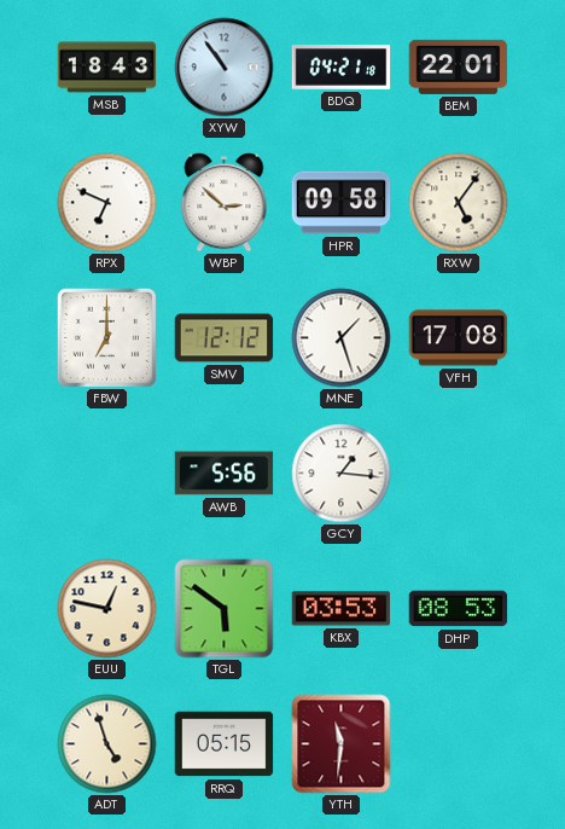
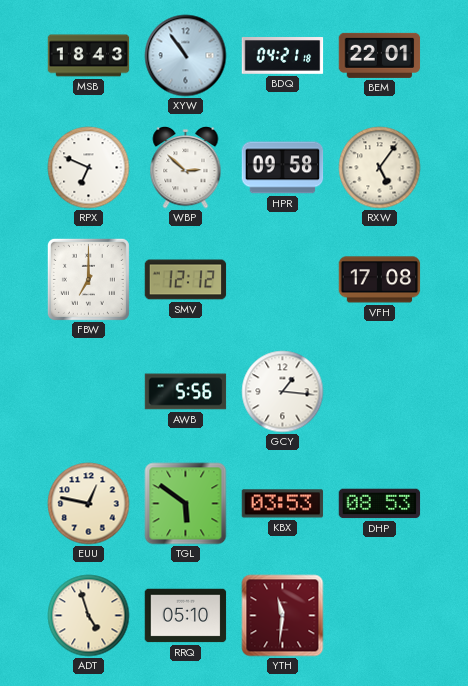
MNE: 1:27 -> none
RRQ: 05:15 -> 05:10
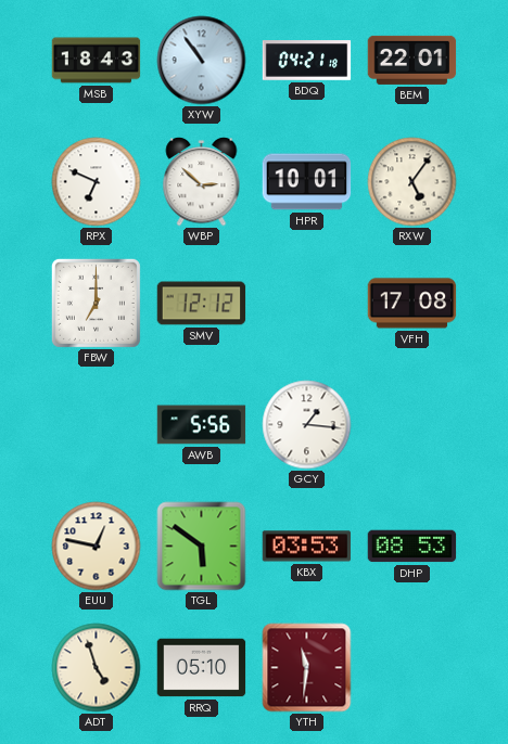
HPR: 09:58 -> 10:01
